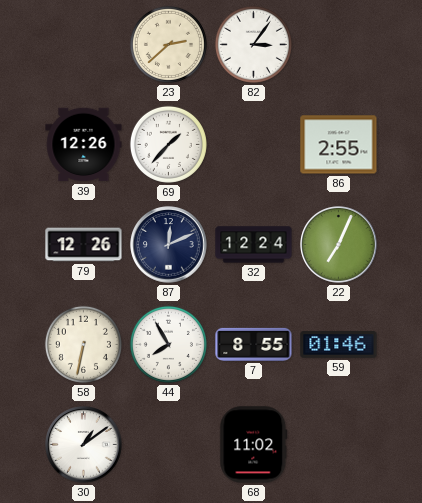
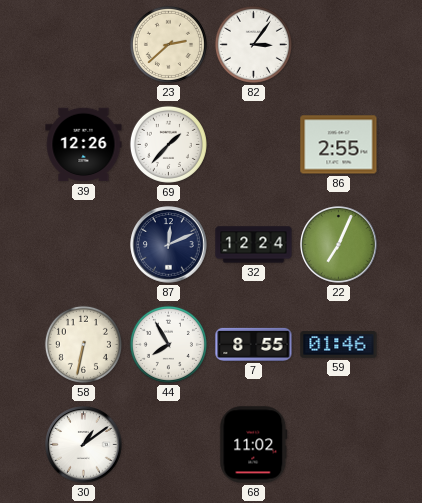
79: 12:26 -> none
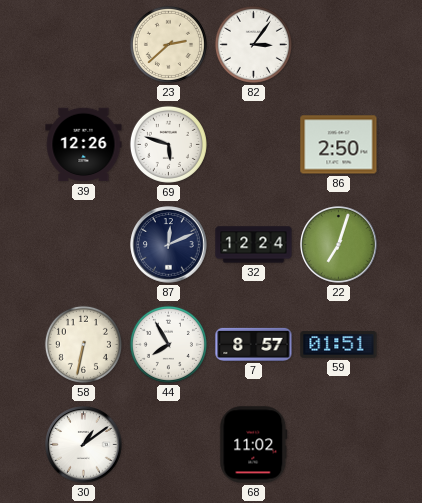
69: 1:37 -> 5:48
86: 2:55 -> 2:50
22: 7:04 -> 7:03
7: 8:55 -> 8:57
59: 01:46 -> 01:51
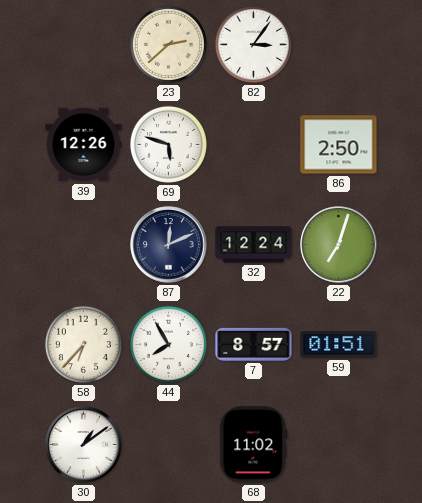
58: 6:32 -> 6:37
